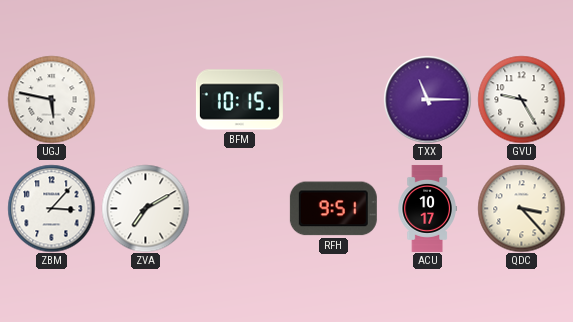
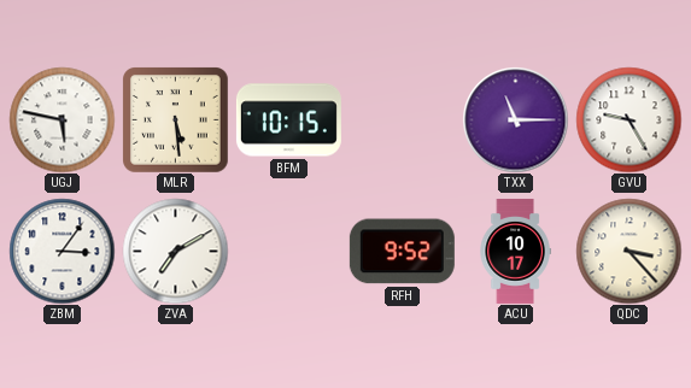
MLR: none -> 5:29
ZBM: 3:07 -> 3:06
RFH: 9:51 -> 9:52
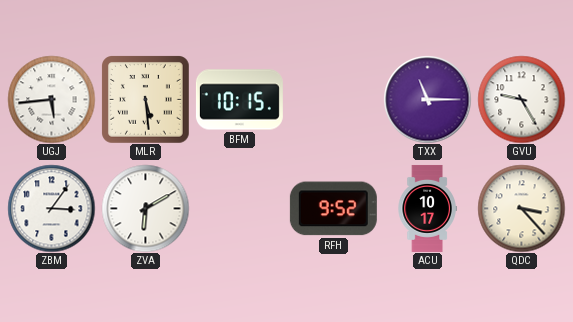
UGJ: 5:47 -> 5:44
ZVA: 7:10 -> 6:10
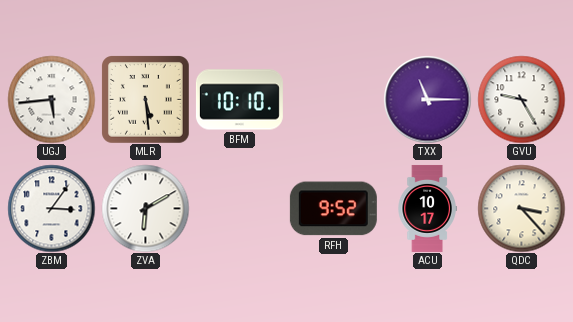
BFM: 10:15 -> 10:10
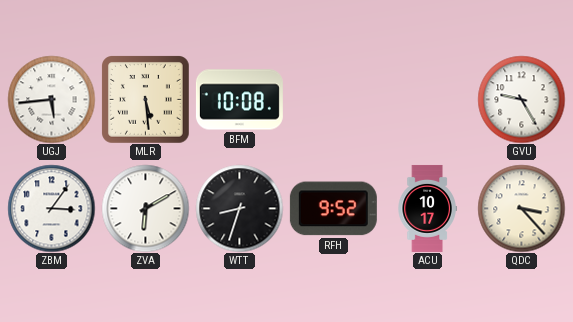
BFM: 10:10 -> 10:08
TXX: 11:15 -> none
WTT: none -> 8:33
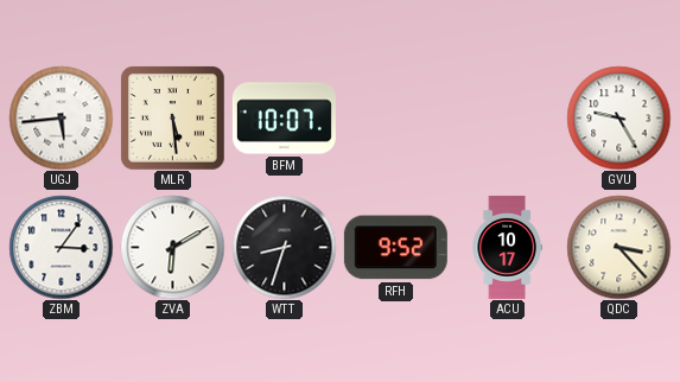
BFM: 10:08 -> 10:07
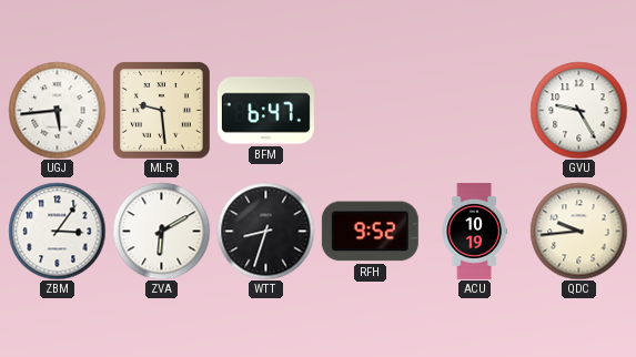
MLR: 5:29 -> 9:29
BFM: 10:07 -> 6:47
ACU: 10:17 -> 10:19
QDC: 3:23 -> 9:44
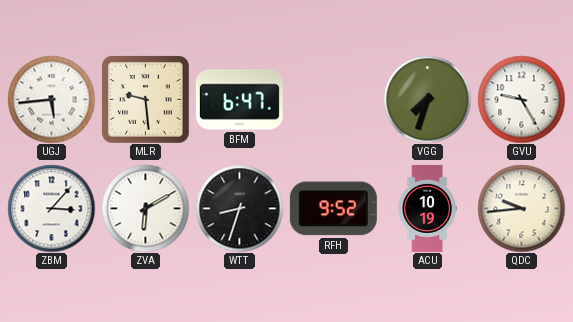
VGG: none -> 7:33
ZBM: 3:06 -> 3:07
